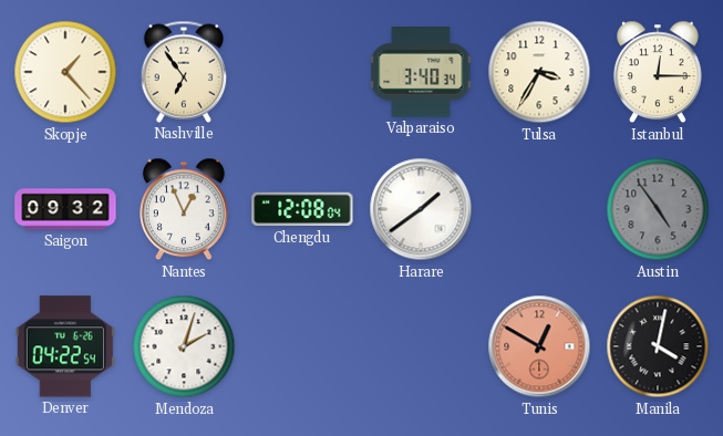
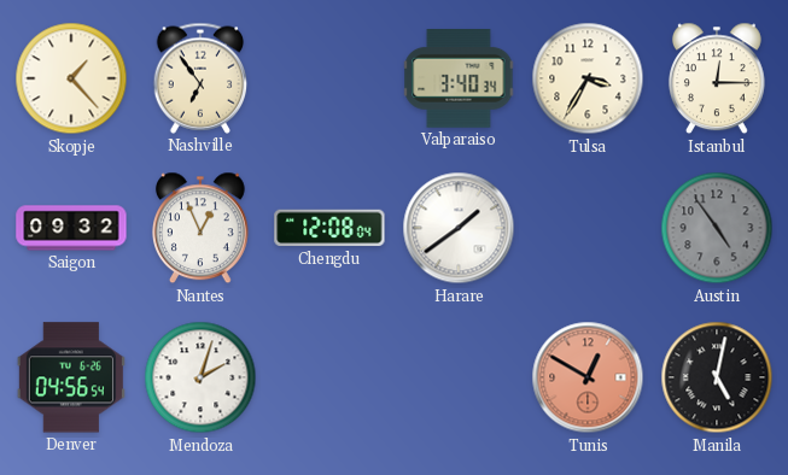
Denver: 04:22 -> 04:56
Manila: 4:02 -> 5:02
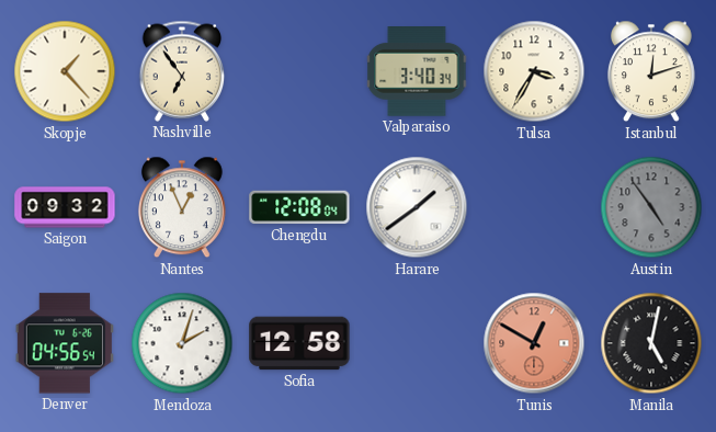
Istanbul: 12:15 -> 12:12
Sofia: none -> 12:58
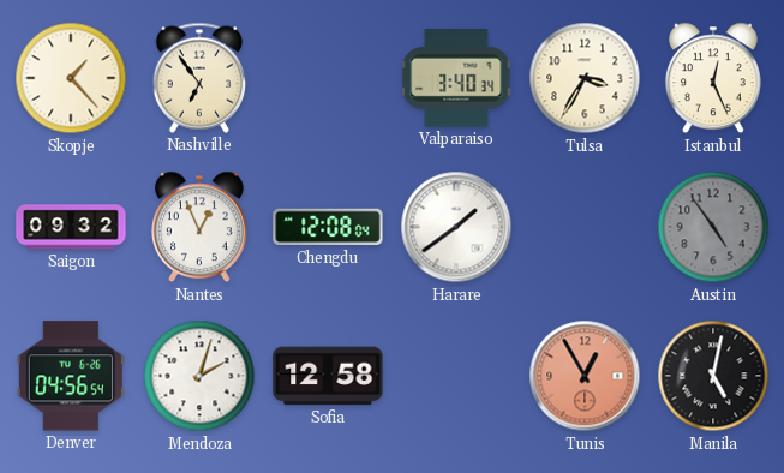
Istanbul: 12:12 -> 12:26
Tunis: 12:50 -> 12:55
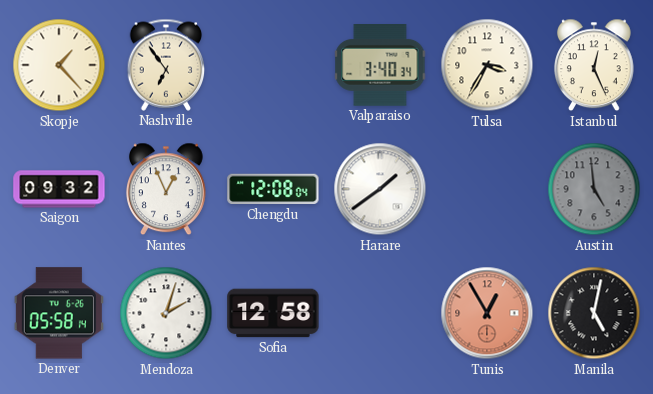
Austin: 4:54 -> 4:59
Denver: 04:56 -> 05:58
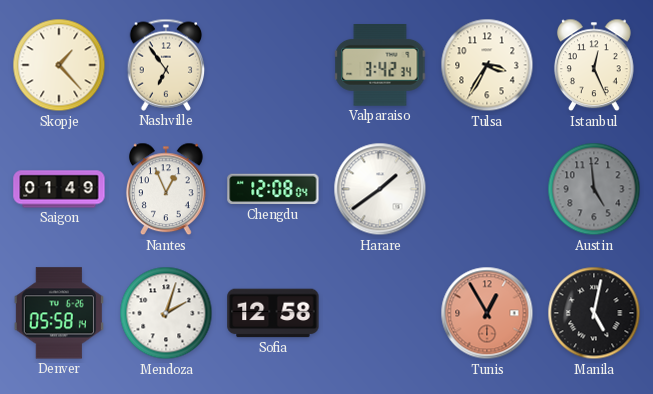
Valparaiso: 3:40 -> 3:42
Saigon: 09:32 -> 01:49
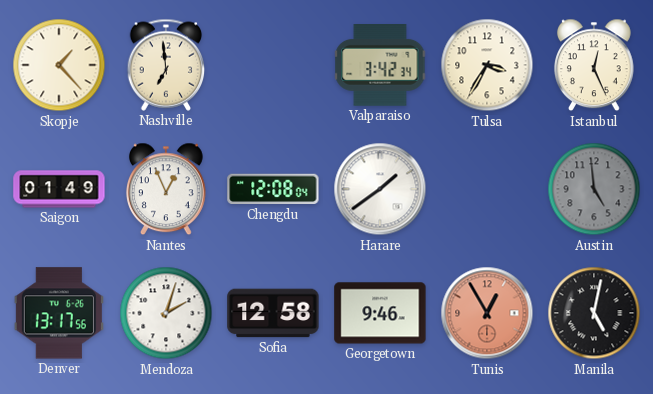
Nashville: 6:54 -> 6:59
Denver: 05:58 -> 13:17
Georgetown: none -> 9:46
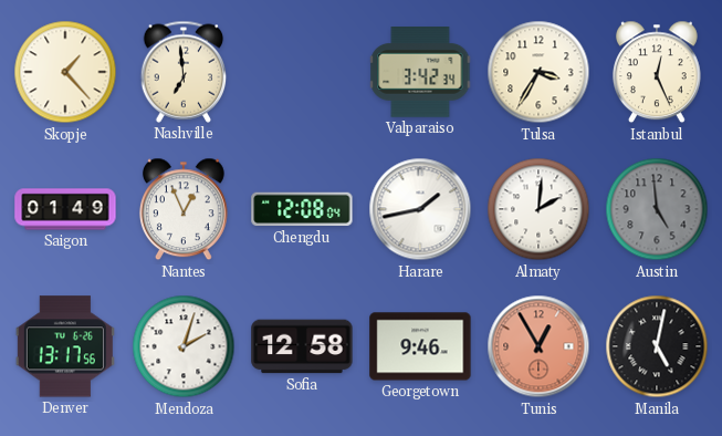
Harare: 1:39 -> 1:43
Almaty: none -> 2:01
